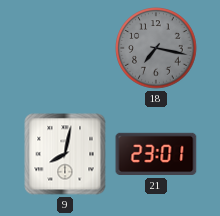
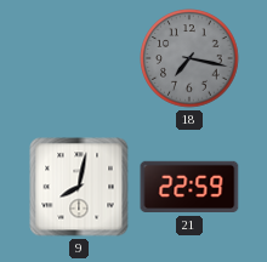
21: 23:01 -> 22:59
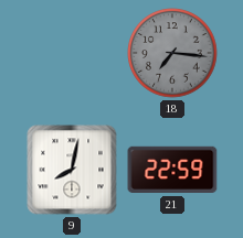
18: 7:17 -> 7:16
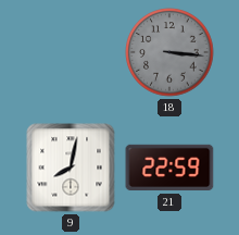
18: 7:16 -> 3:16
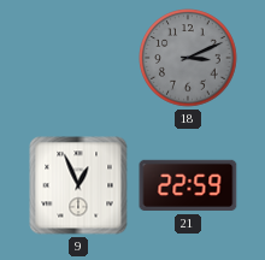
18: 3:16 -> 3:11
9: 8:02 -> 12:56
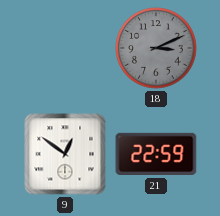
9: 12:56 -> 12:51
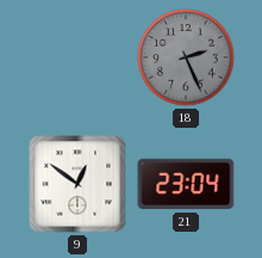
18: 3:11 -> 2:26
21: 22:59 -> 23:04
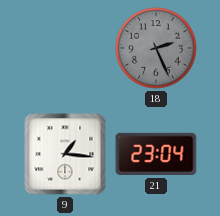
9: 12:51 -> 1:16
